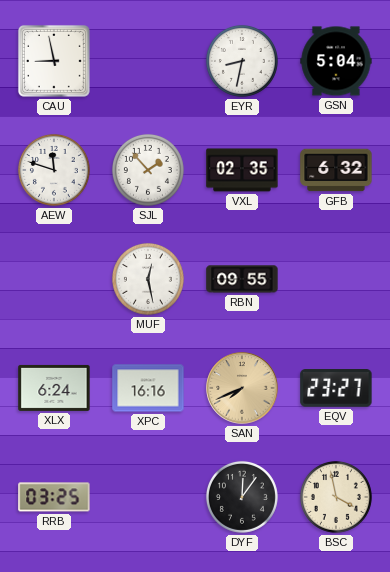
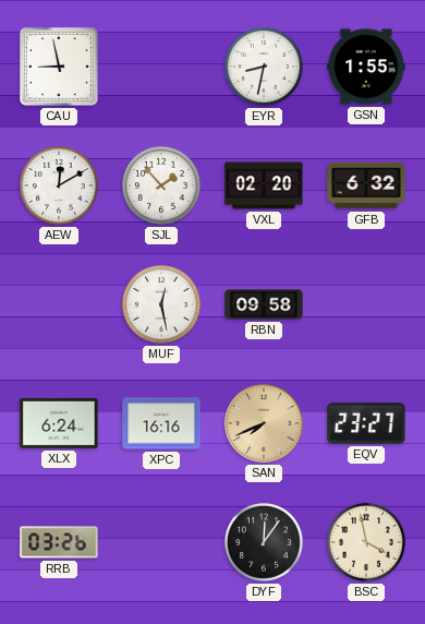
GSN: 5:04 -> 1:55
AEW: 11:48 -> 12:10
VXL: 02:35 -> 02:20
RBN: 09:55 -> 09:58
RRB: 03:25 -> 03:26
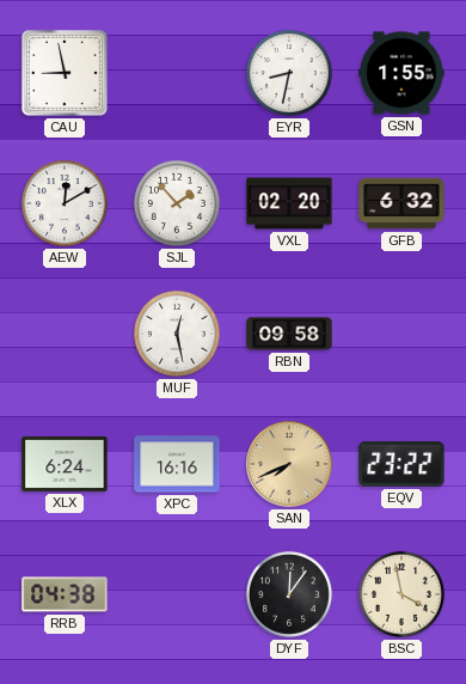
EQV: 23:27 -> 23:22
RRB: 03:26 -> 04:38
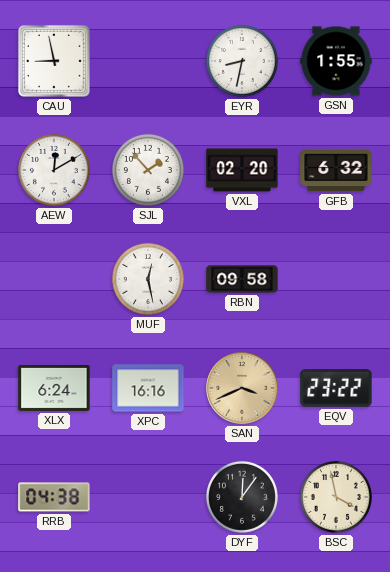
SAN: 7:41 -> 3:41
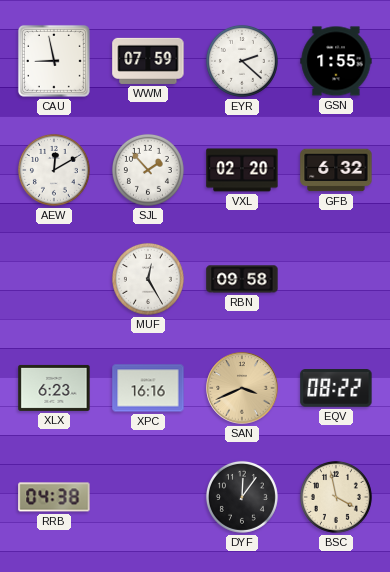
WWM: none -> 07:59
EYR: 8:32 -> 2:22
MUF: 12:28 -> 12:25
XLX: 6:24 -> 6:23
EQV: 23:22 -> 08:22
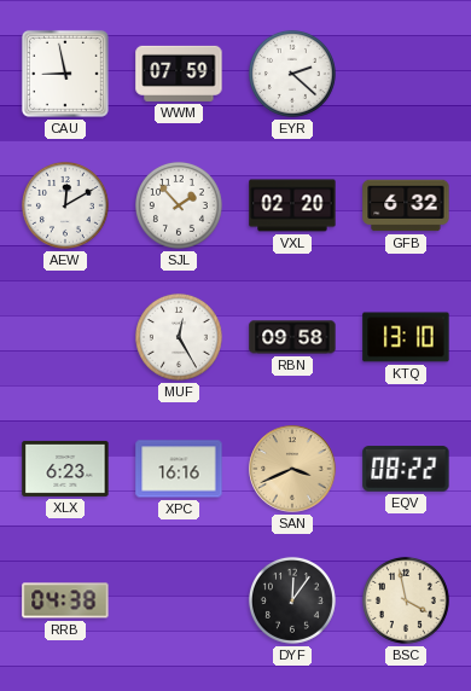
GSN: 1:55 -> none
KTQ: none -> 13:10
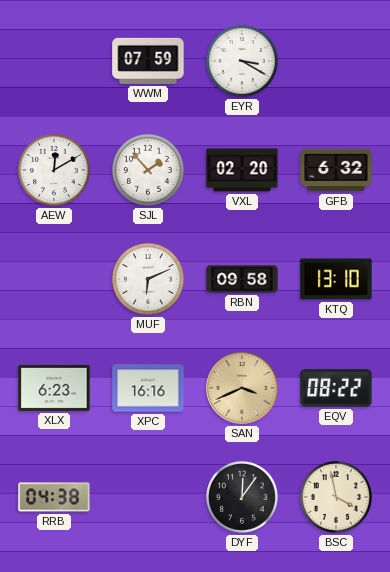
CAU: 8:58 -> none
EYR: 2:22 -> 3:20
MUF: 12:25 -> 6:11
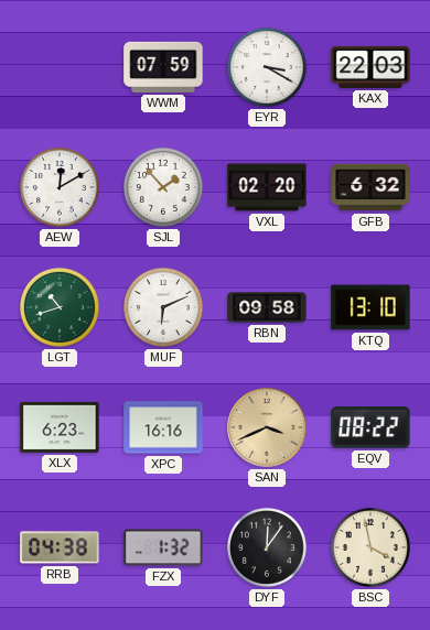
KAX: none -> 22:03
LGT: none -> 10:42
FZX: none -> 1:32
